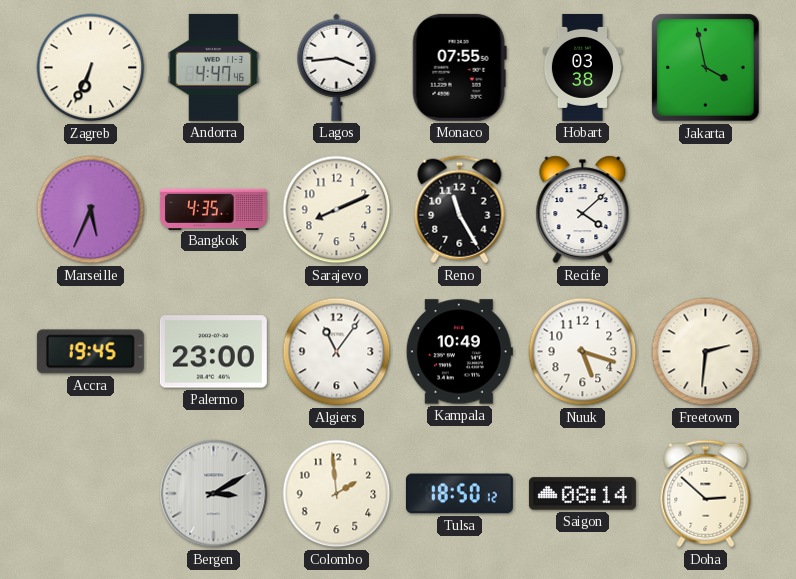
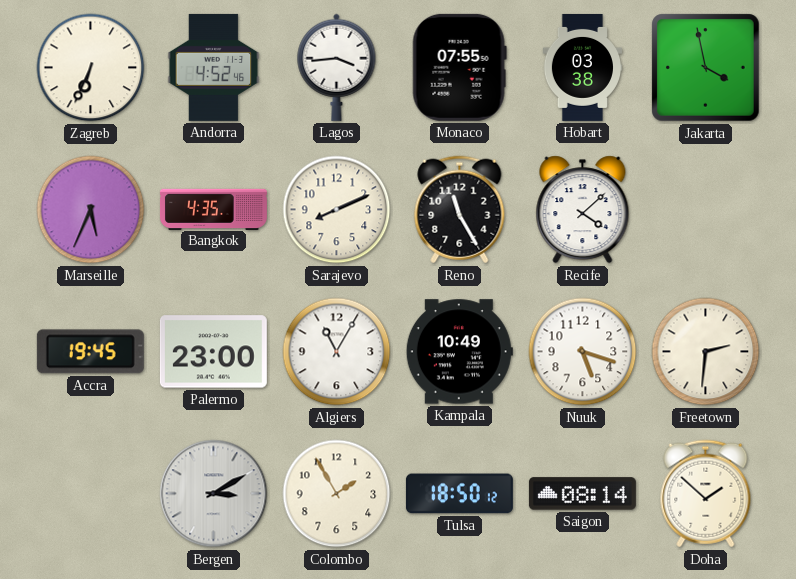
Andorra: 4:47 -> 4:52
Algiers: 11:06 -> 11:05
Colombo: 1:59 -> 1:55
Doha: 2:52 -> 1:52
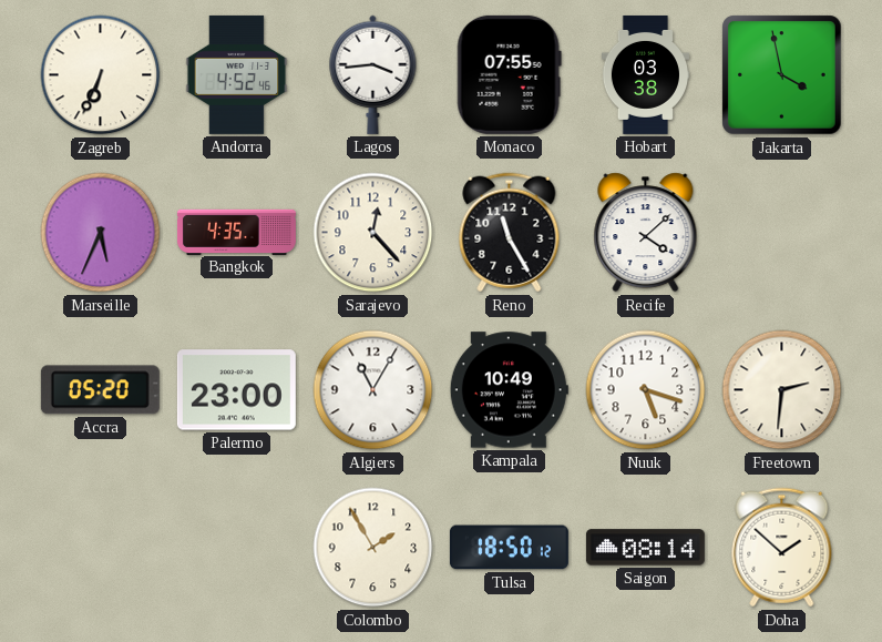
Sarajevo: 8:11 -> 12:23
Accra: 19:45 -> 05:20
Bergen: 3:10 -> none
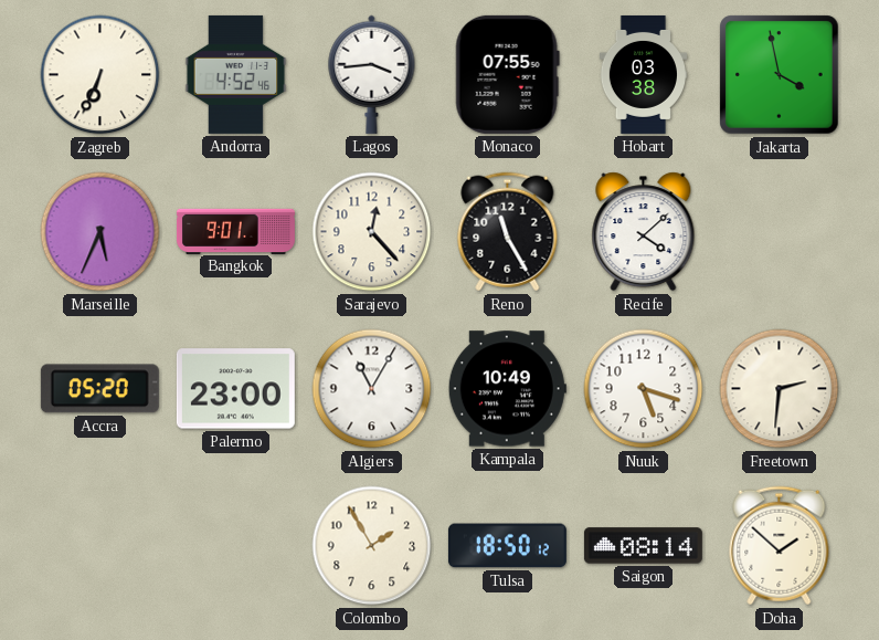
Bangkok: 4:35 -> 9:01
